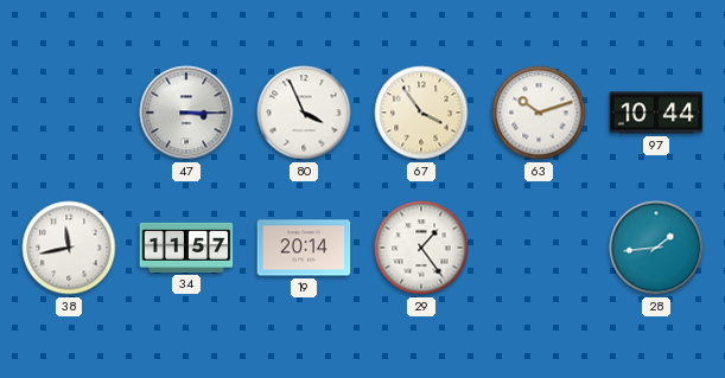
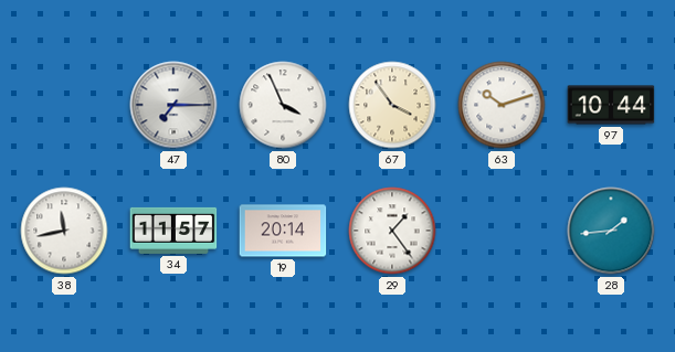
47: 3:15 -> 7:15
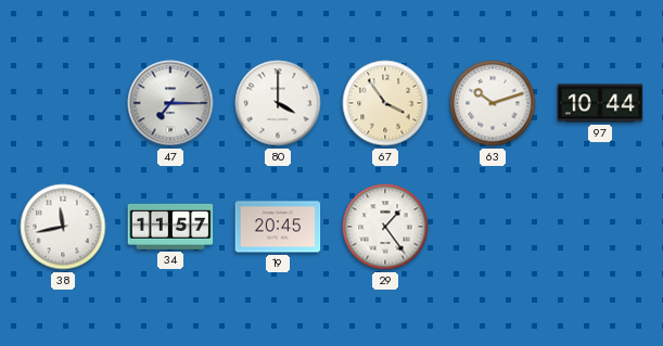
80: 3:56 -> 4:00
19: 20:14 -> 20:45
28: 1:44 -> none
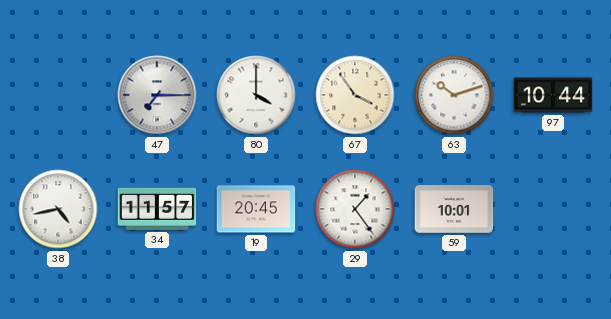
38: 11:43 -> 4:43
59: none -> 10:01
